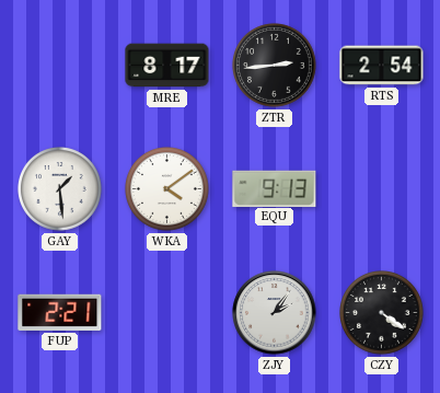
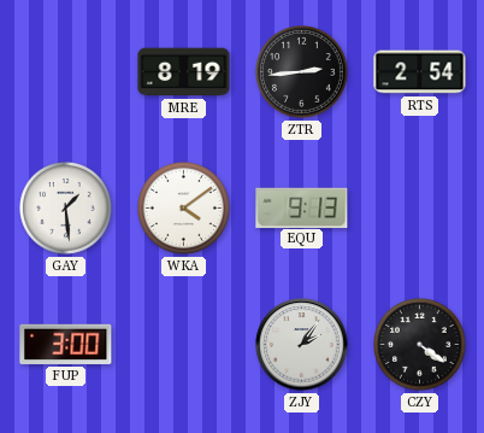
MRE: 8:17 -> 8:19
FUP: 2:21 -> 3:00
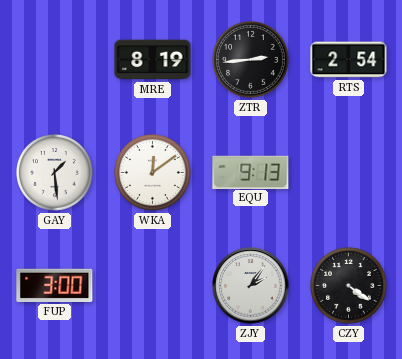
WKA: 4:09 -> 12:09
